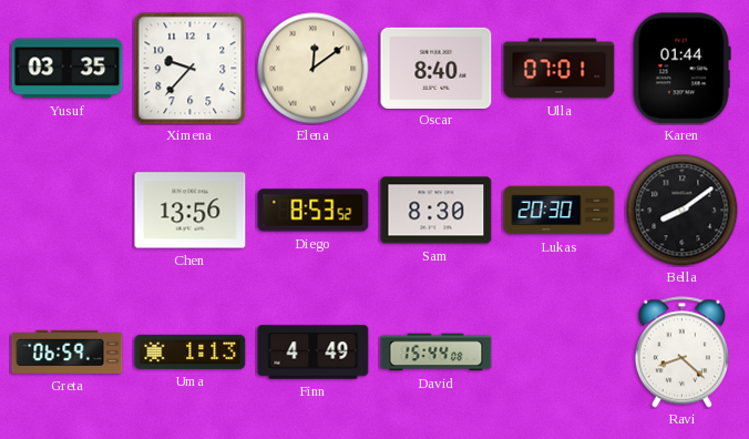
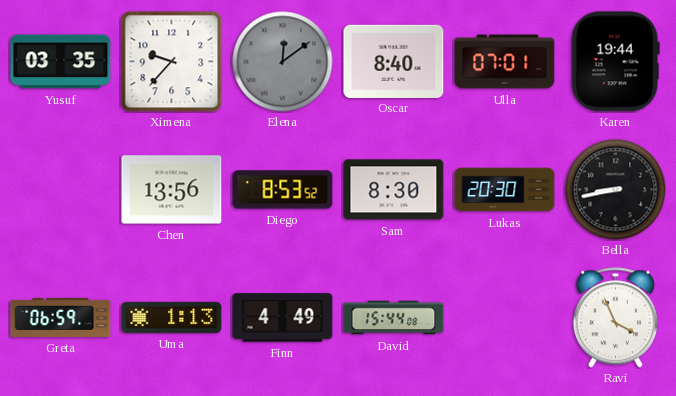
Elena dial: cream -> grey
Karen: 01:44 -> 19:44
Bella: 8:09 -> 8:43
Ravi: 8:22 -> 3:56
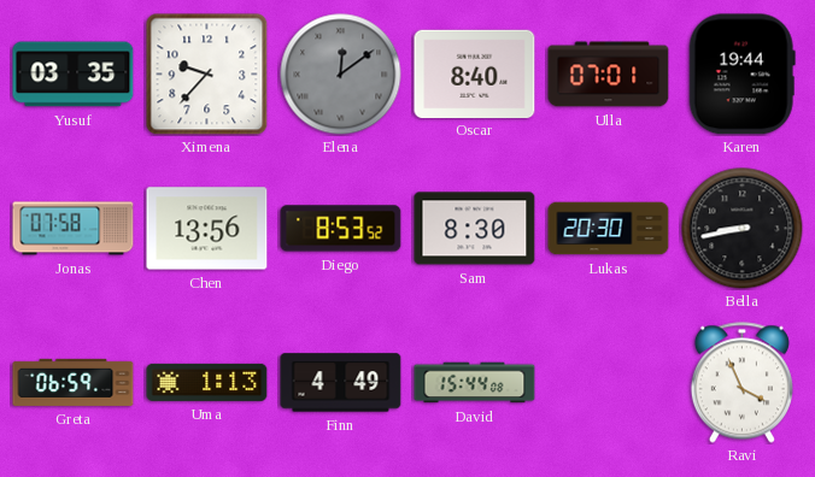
Jonas: none -> 07:58
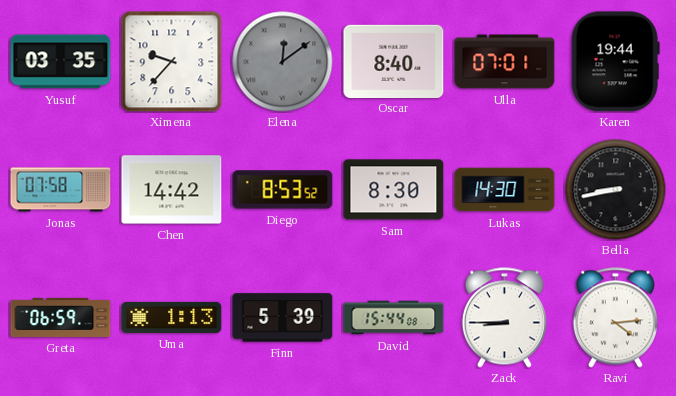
Chen: 13:56 -> 14:42
Lukas: 20:30 -> 14:30
Finn: 4:49 -> 5:39
Zack: none -> 8:45
Ravi: 3:56 -> 4:14
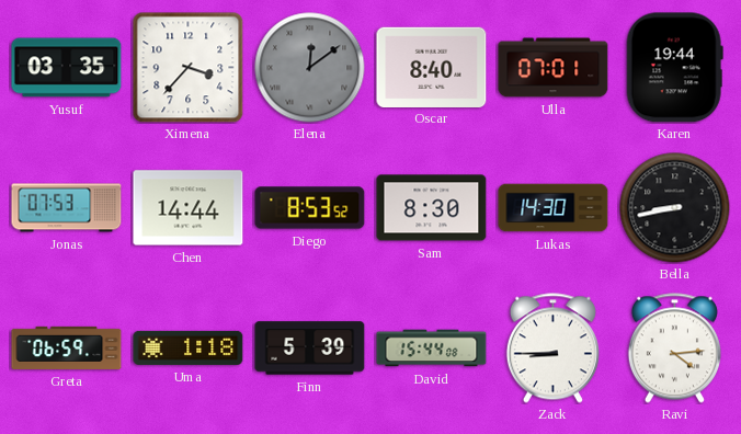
Ximena: 9:37 -> 3:37
Jonas: 07:58 -> 07:53
Chen: 14:42 -> 14:44
Uma: 1:13 -> 1:18
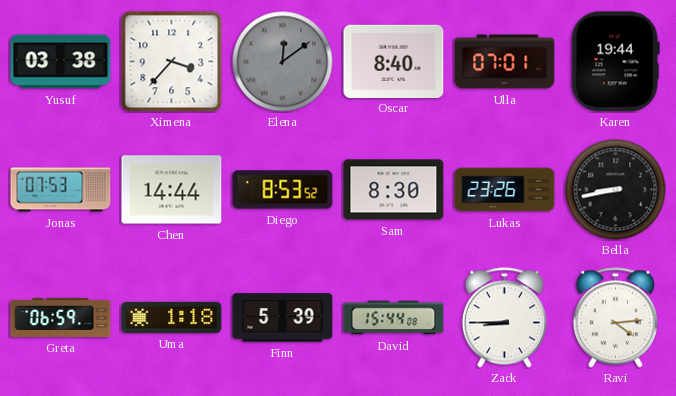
Yusuf: 03:35 -> 03:38
Lukas: 14:30 -> 23:26
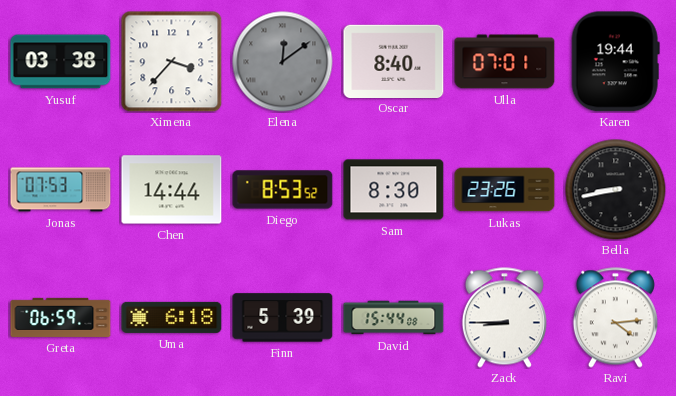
Uma: 1:18 -> 6:18
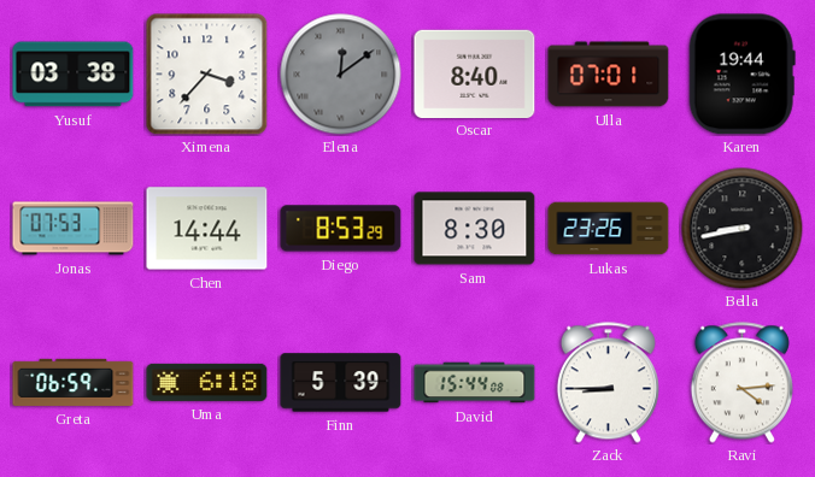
Diego: 8:53:52 -> 8:53:29
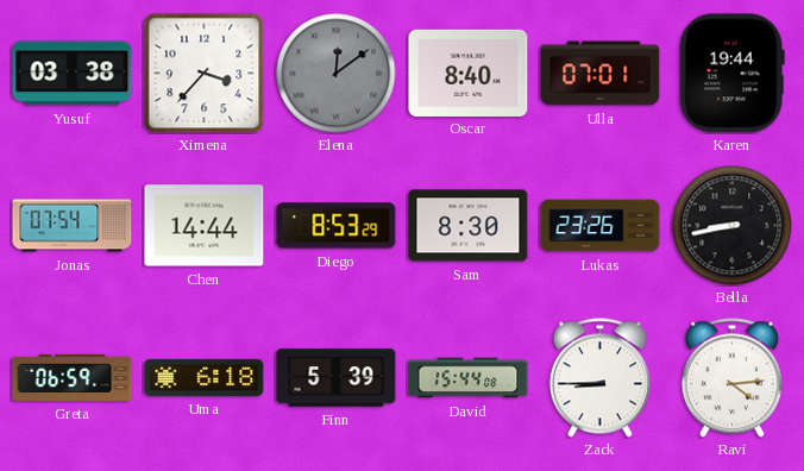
Jonas: 07:53 -> 07:54
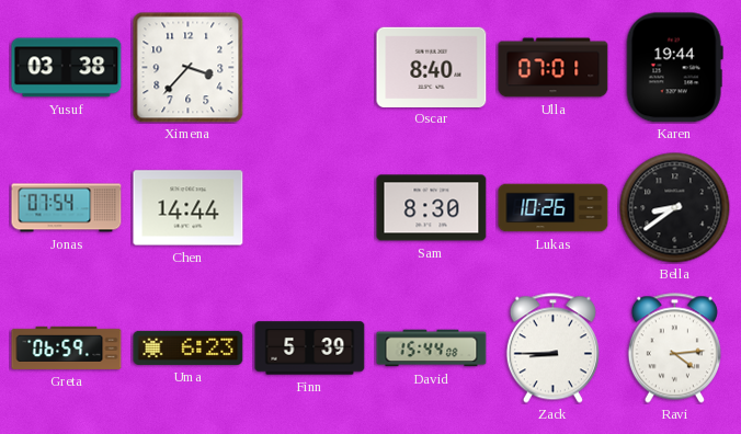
Elena: 12:09 -> none
Diego: 8:53 -> none
Lukas: 23:26 -> 10:26
Bella: 8:43 -> 8:39
Uma: 6:18 -> 6:23
